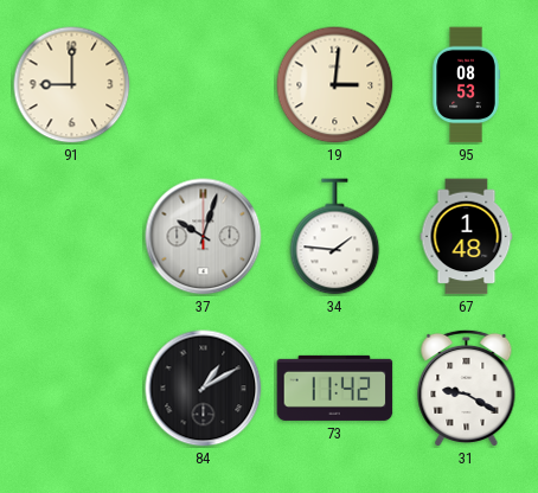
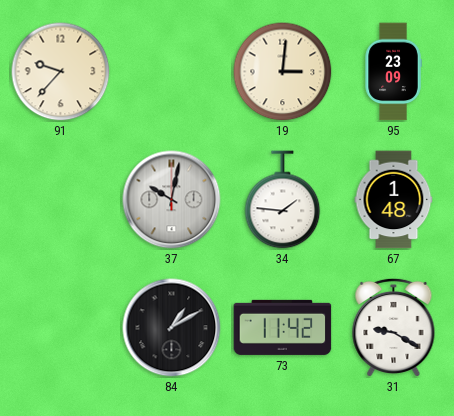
91: 9:00 -> 9:37
95: 08:53 -> 23:09
37: 10:03 -> 10:02
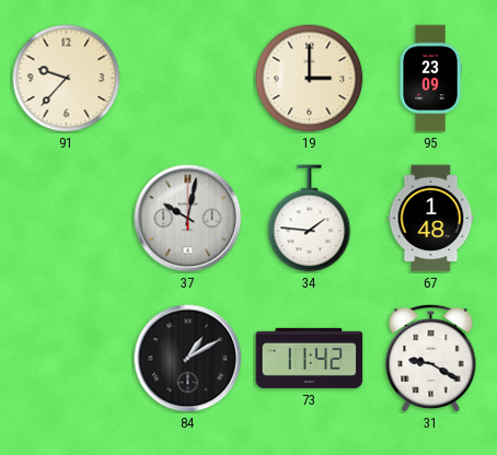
19: 3:01 -> 3:00
